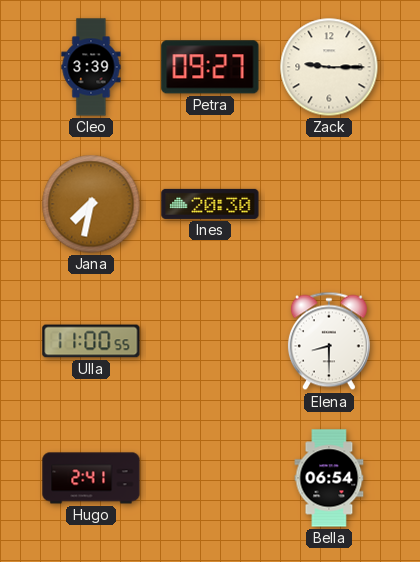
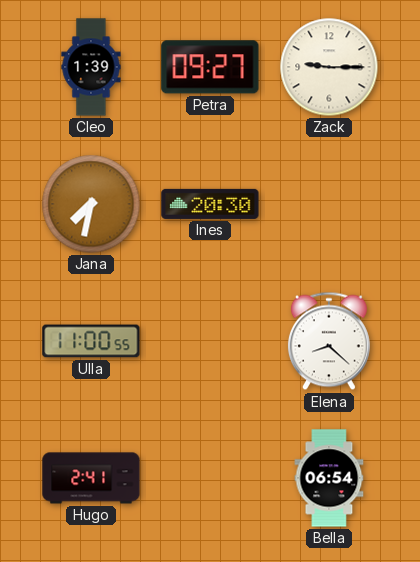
Cleo: 3:39 -> 1:39
Elena: 8:30 -> 8:22
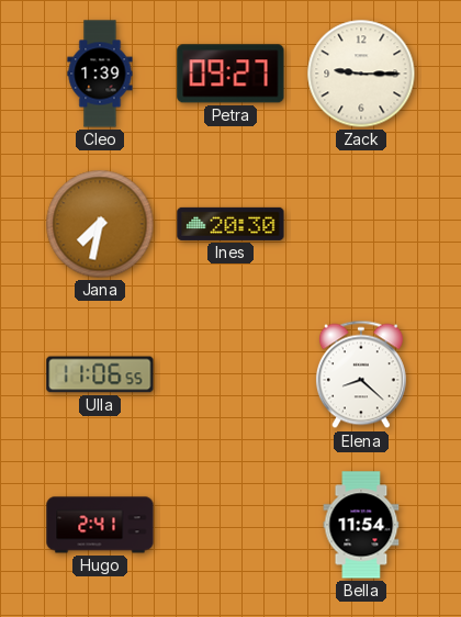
Ulla: 11:00 -> 11:06
Bella: 06:54 -> 11:54
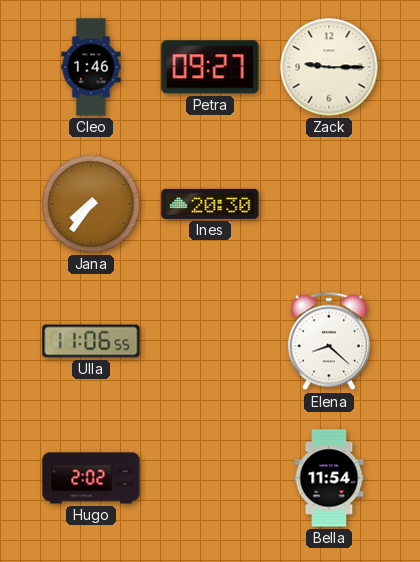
Cleo: 1:39 -> 1:46
Jana: 7:32 -> 7:36
Hugo: 2:41 -> 2:02
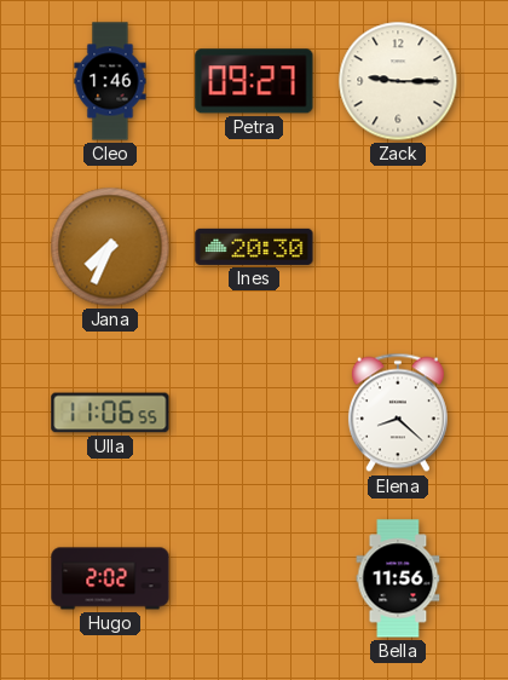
Jana: 7:36 -> 7:34
Bella: 11:54 -> 11:56
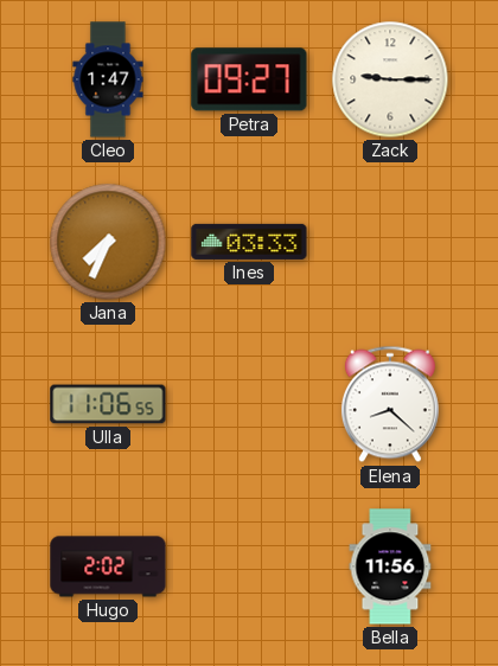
Cleo: 1:46 -> 1:47
Ines: 20:30 -> 03:33
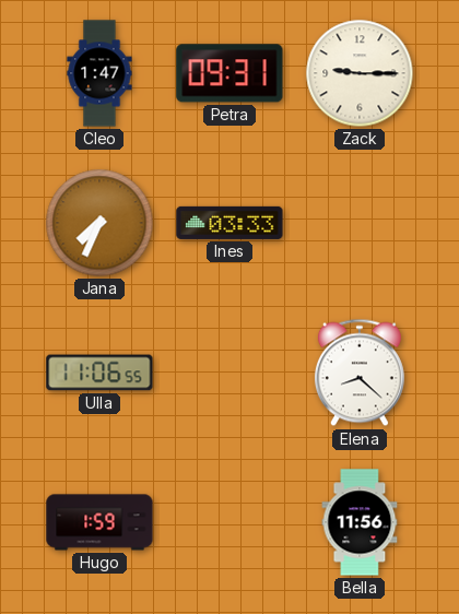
Petra: 09:27 -> 09:31
Hugo: 2:02 -> 1:59
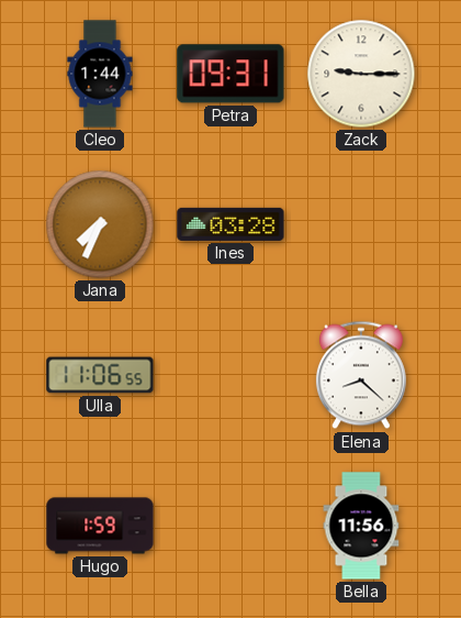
Cleo: 1:47 -> 1:44
Ines: 03:33 -> 03:28
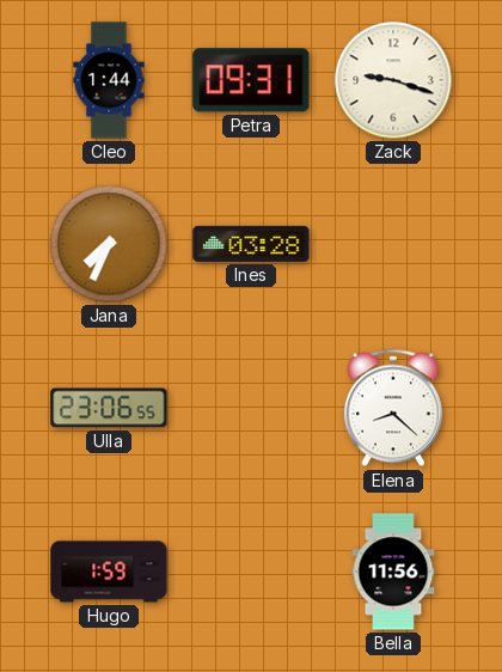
Zack: 9:15 -> 9:18
Ulla: 11:06 -> 23:06
